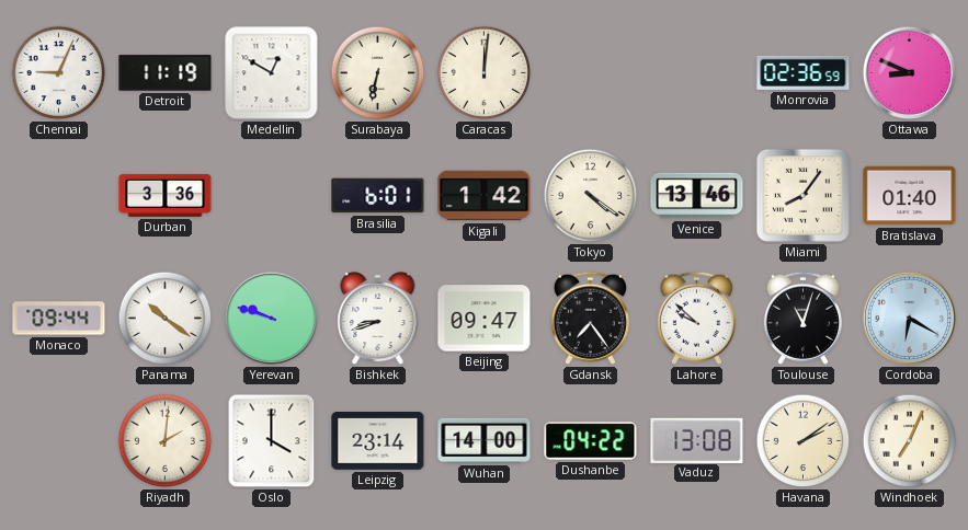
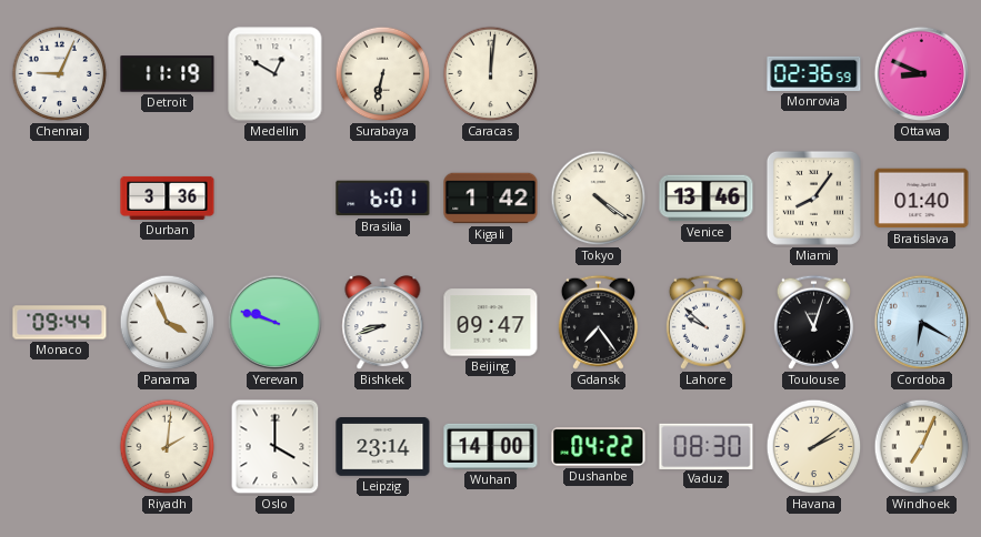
Panama: 10:21 -> 3:56
Vaduz: 13:08 -> 08:30
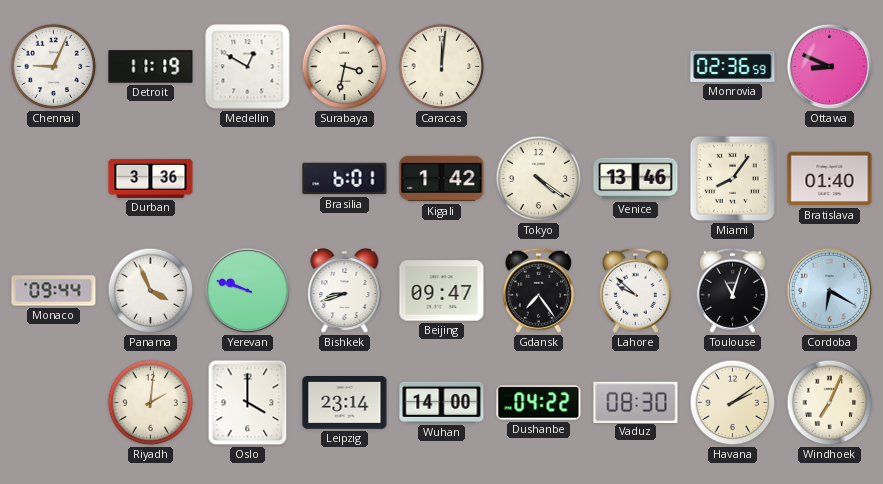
Surabaya: 6:32 -> 3:32
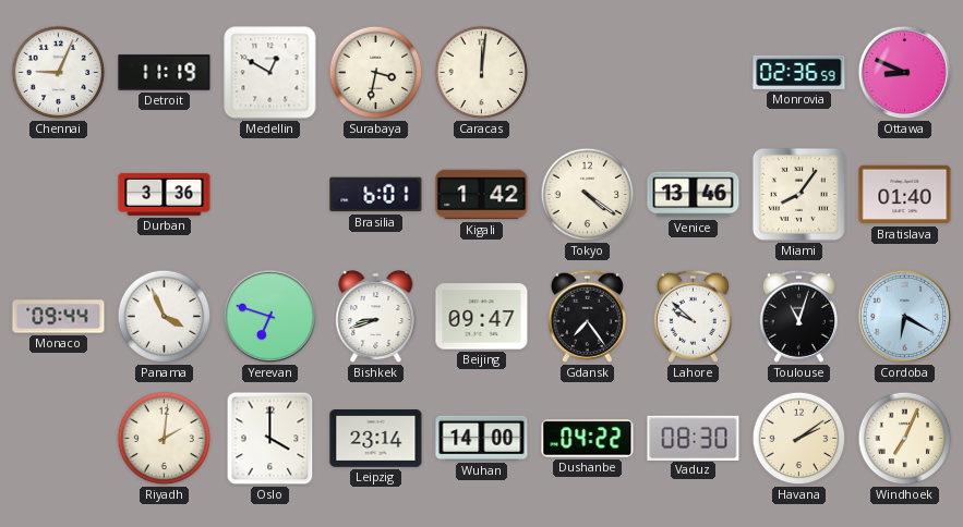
Yerevan: 9:48 -> 6:48
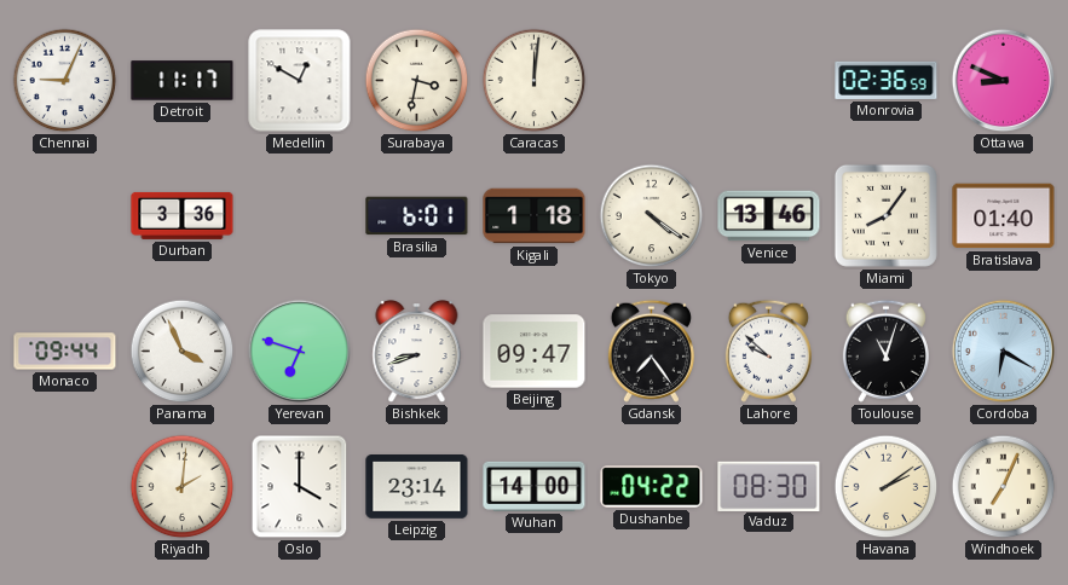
Detroit: 11:19 -> 11:17
Kigali: 1:42 -> 1:18
